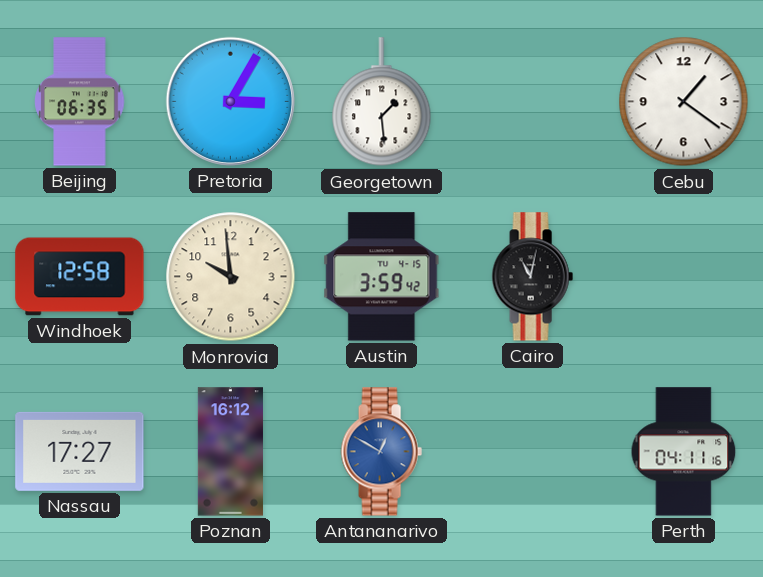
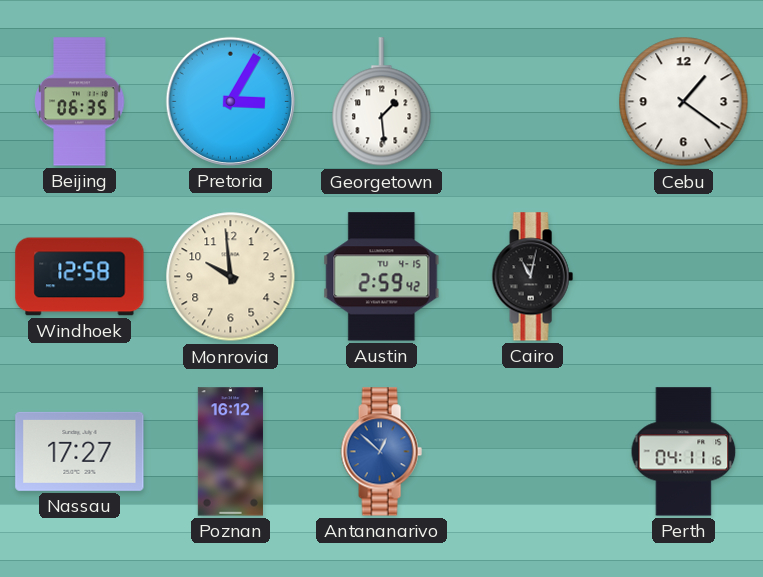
Austin: 3:59 -> 2:59
Antananarivo: 12:50 -> 12:52
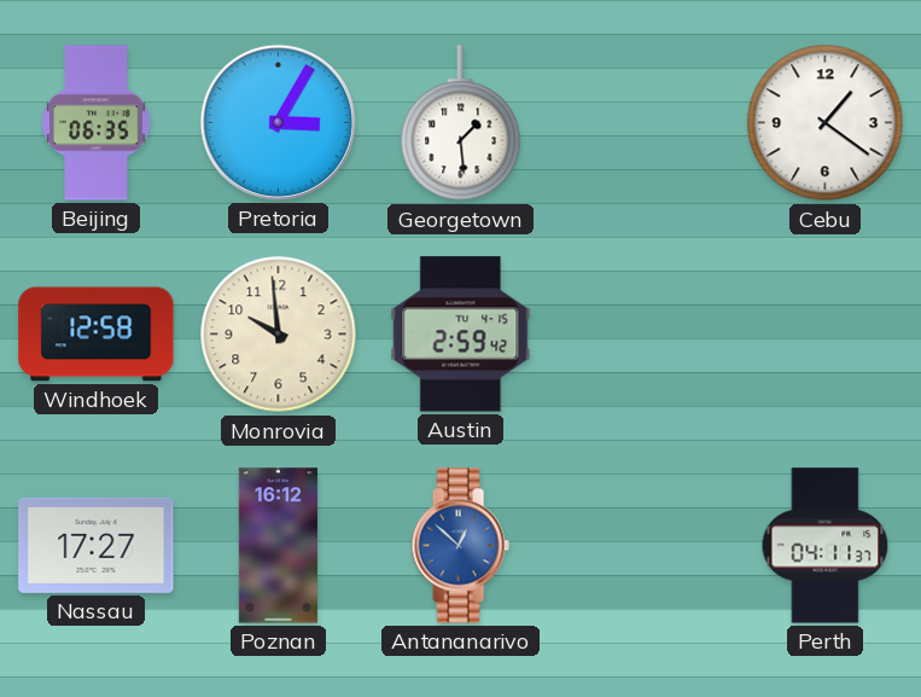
Cairo: 11:02 -> none
Perth: 04:11:16 -> 04:11:37
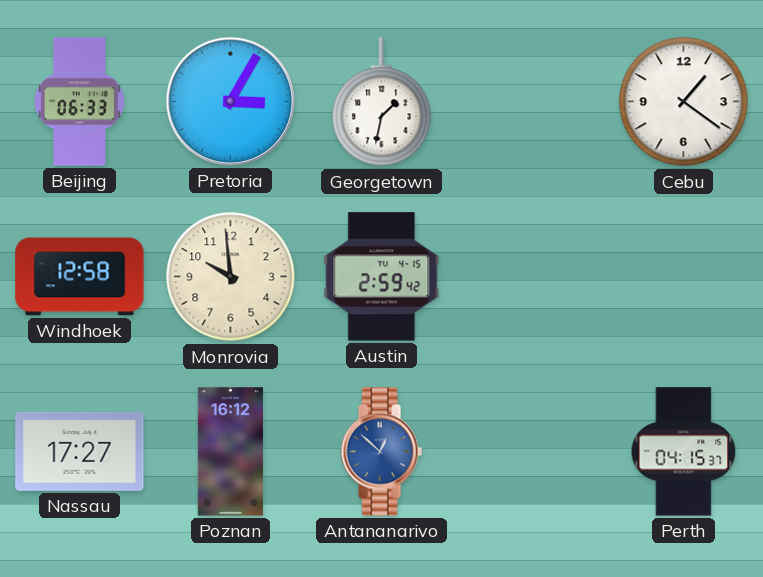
Beijing: 06:35 -> 06:33
Georgetown: 1:29 -> 1:32
Perth: 04:11 -> 04:15
